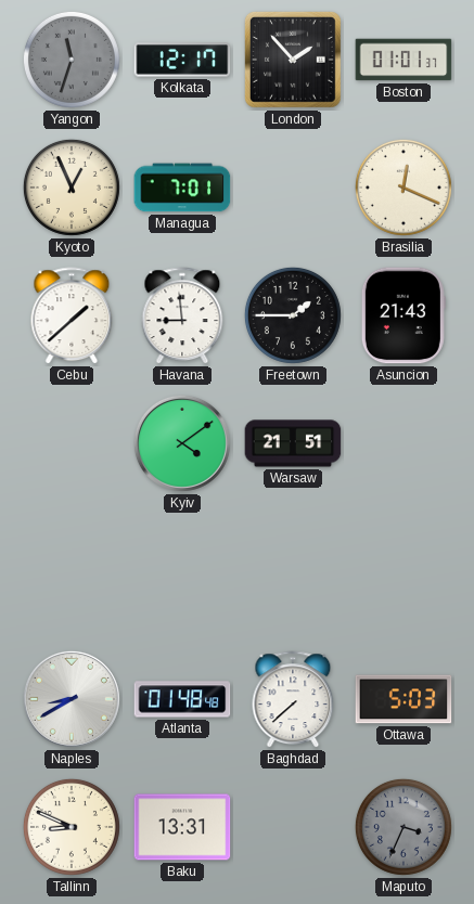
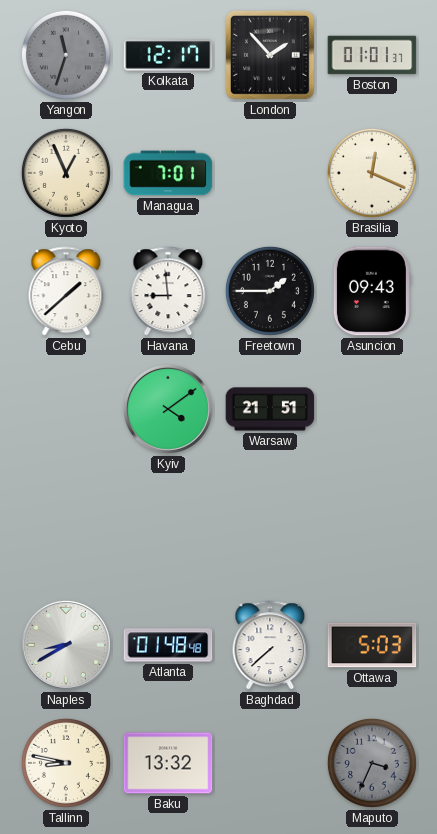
Asuncion: 21:43 -> 09:43
Tallinn: 8:49 -> 8:47
Baku: 13:31 -> 13:32
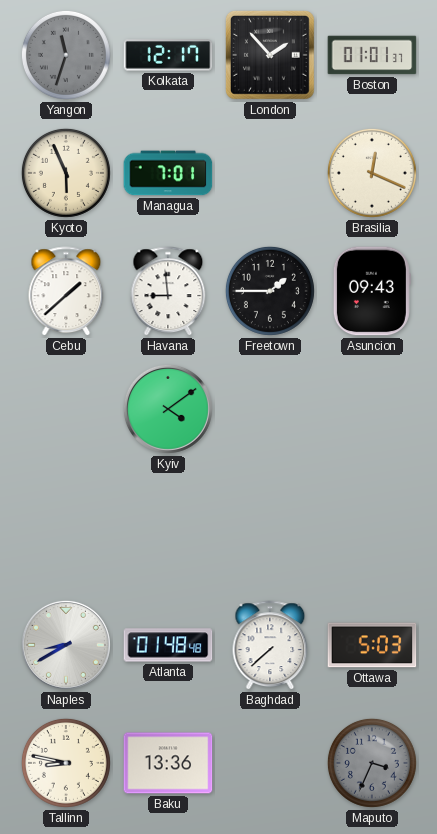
Kyoto: 12:56 -> 5:56
Warsaw: 21:51 -> none
Baku: 13:32 -> 13:36
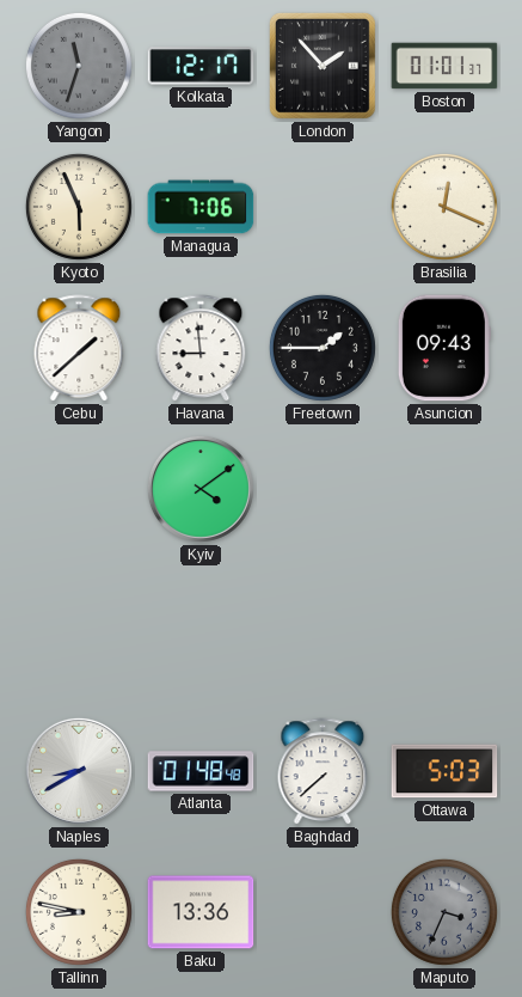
Managua: 7:01 -> 7:06
